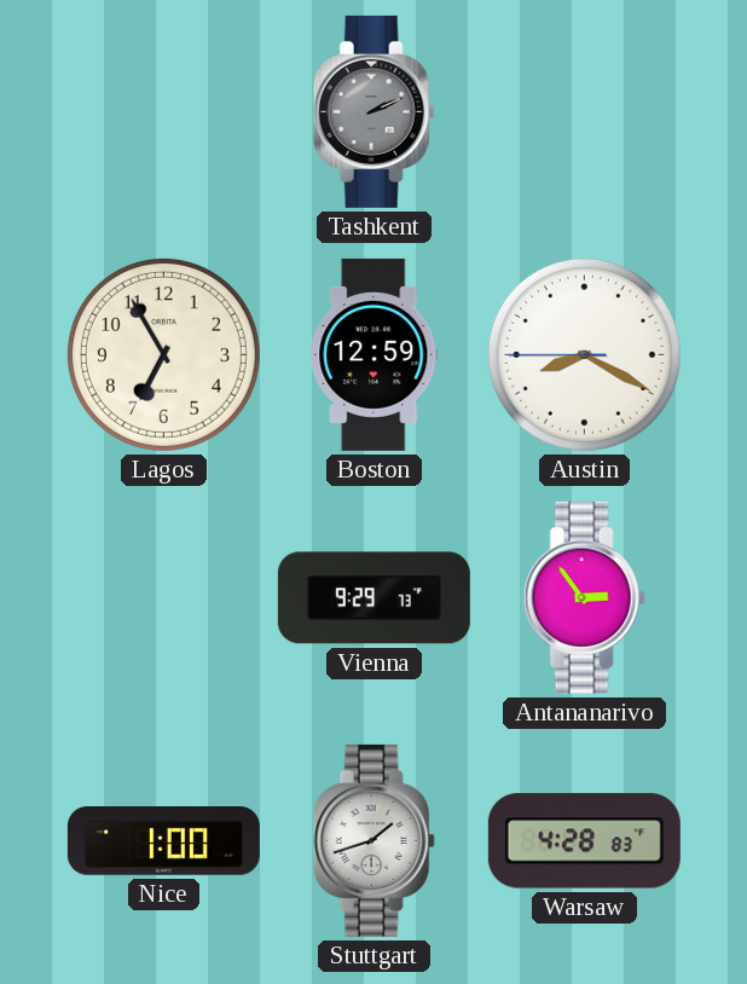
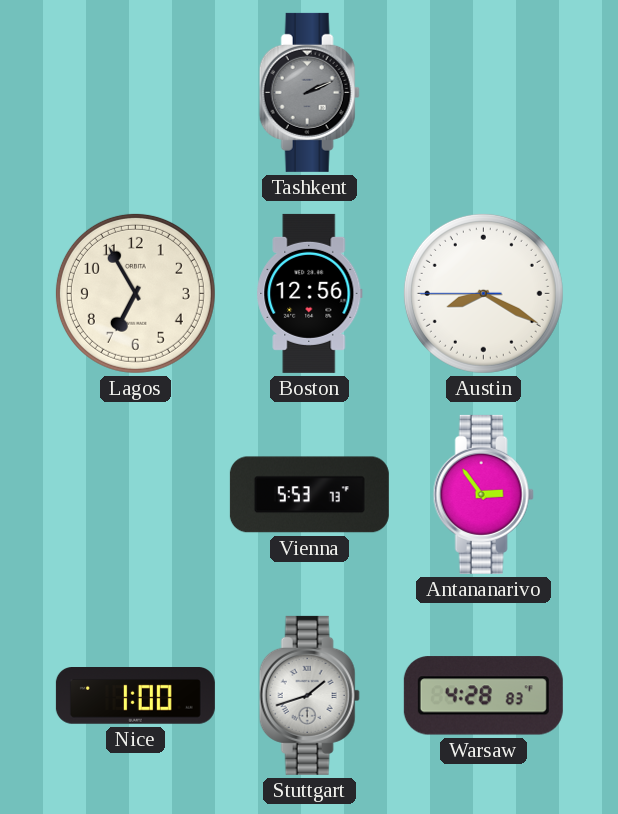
Boston: 12:59 -> 12:56
Vienna: 9:29 -> 5:53
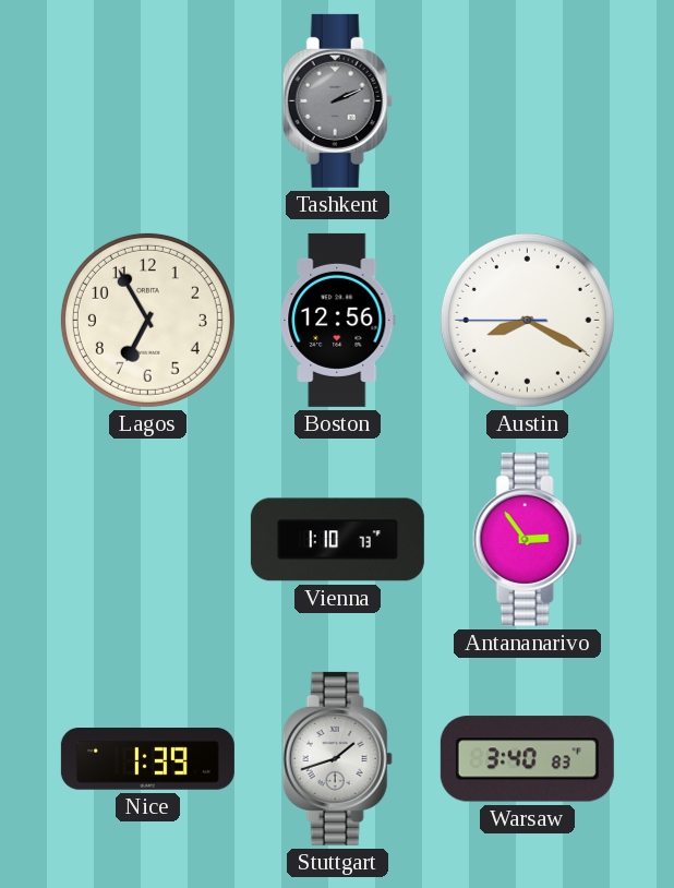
Vienna: 5:53 -> 1:10
Nice: 1:00 -> 1:39
Warsaw: 4:28 -> 3:40
